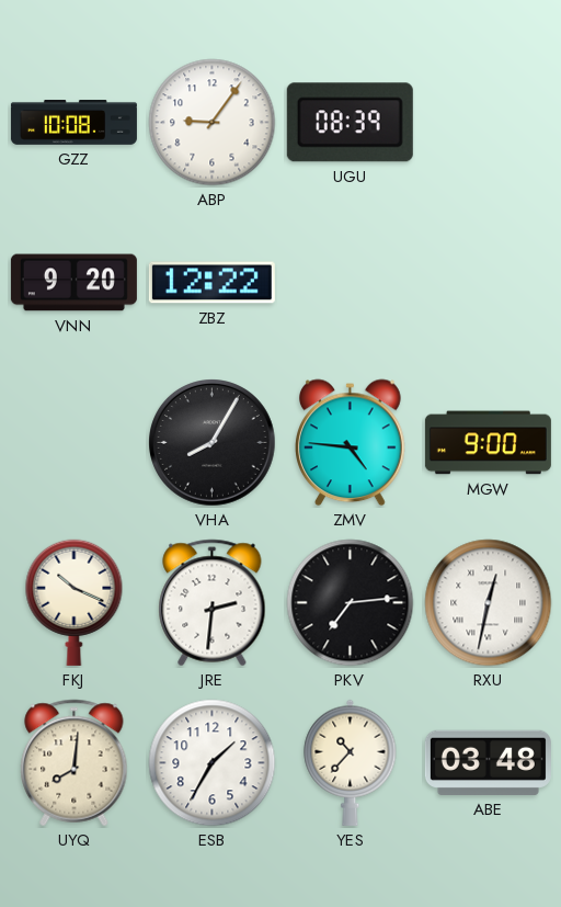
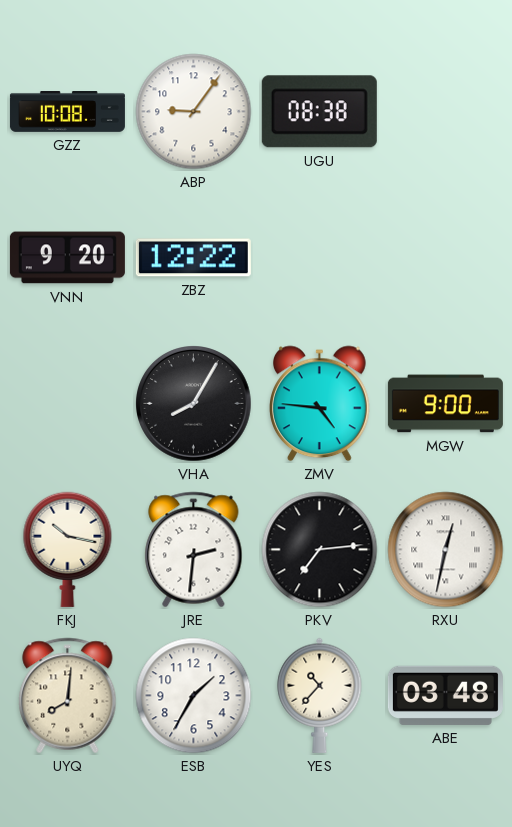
UGU: 08:39 -> 08:38
FKJ: 10:19 -> 10:17
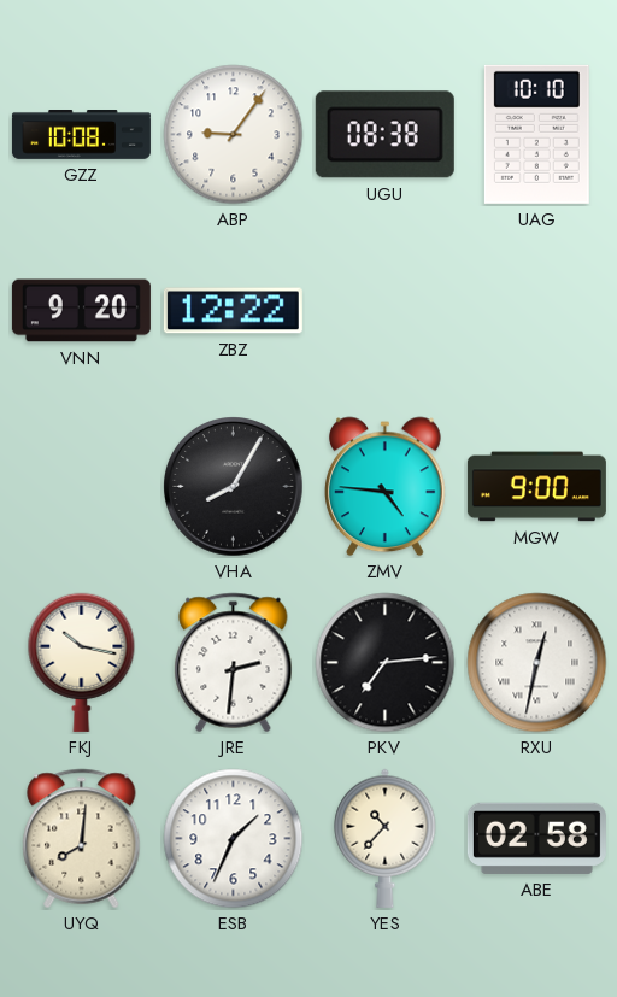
UAG: none -> 10:10
ESB: 1:35 -> 1:34
ABE: 03:48 -> 02:58
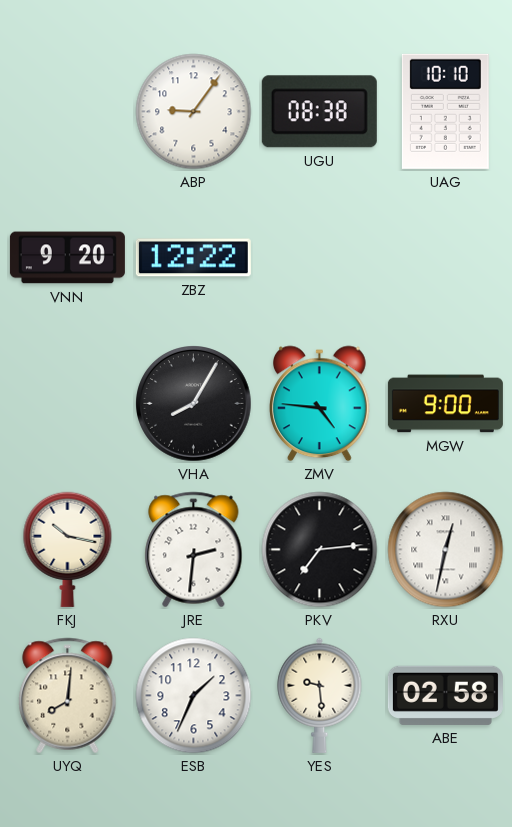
GZZ: 10:08 -> none
YES: 10:37 -> 9:29
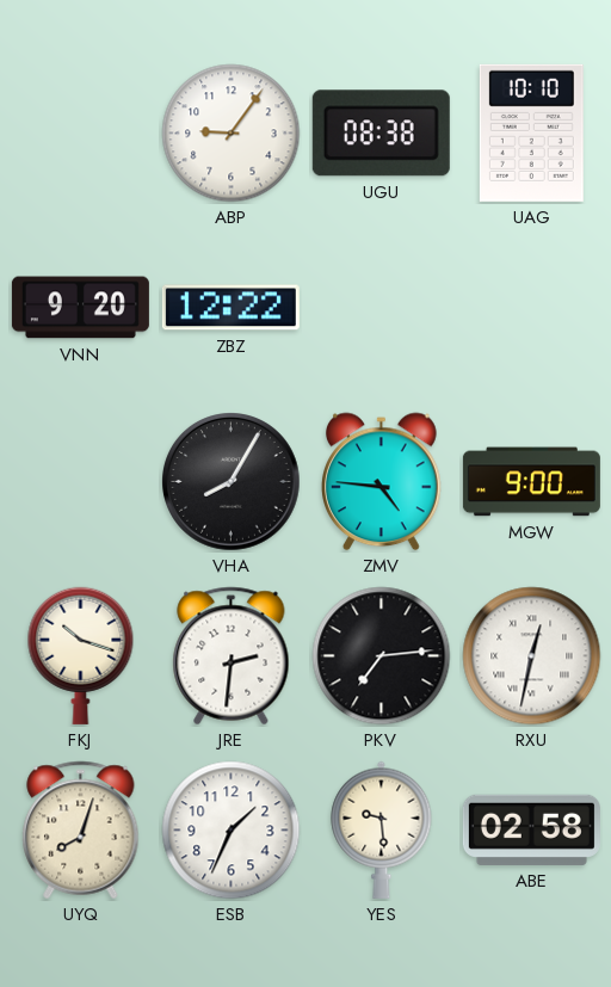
FKJ: 10:17 -> 10:18
UYQ: 8:01 -> 8:03
